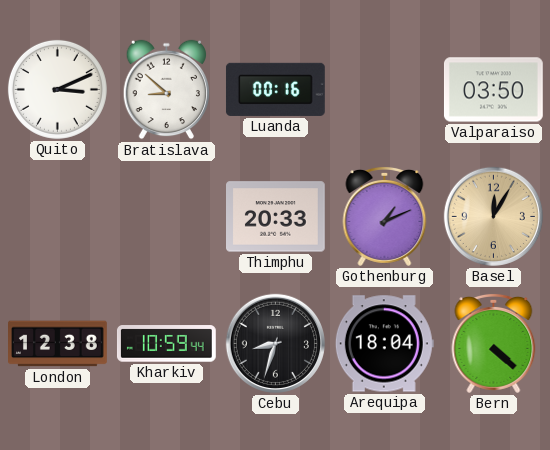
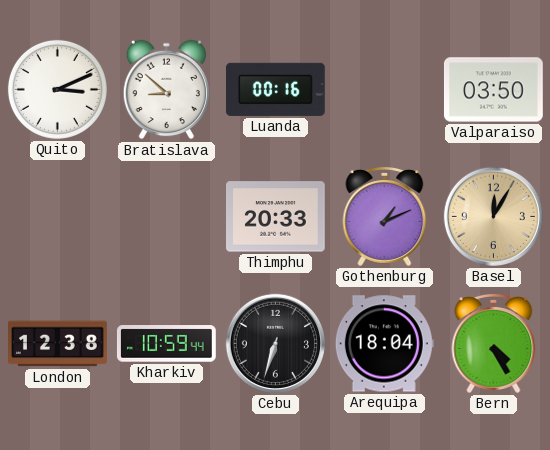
Cebu: 8:33 -> 6:33
Bern: 4:22 -> 4:25
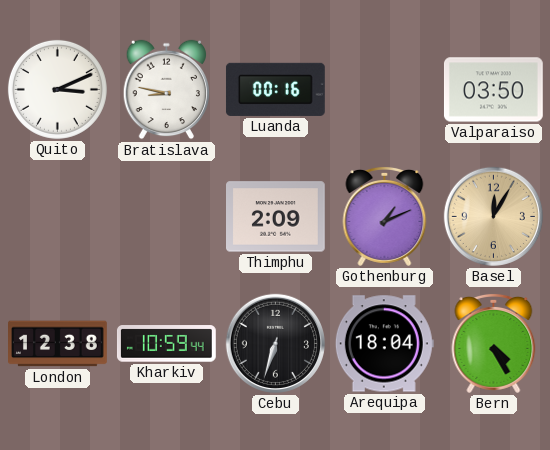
Bratislava: 8:52 -> 8:47
Thimphu: 20:33 -> 2:09
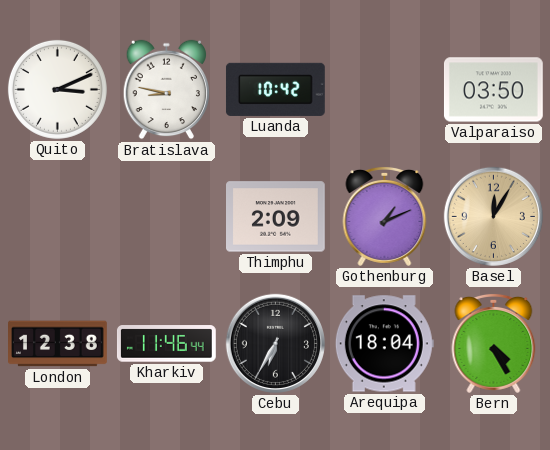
Luanda: 00:16 -> 10:42
Kharkiv: 10:59 -> 11:46
Cebu: 6:33 -> 6:35
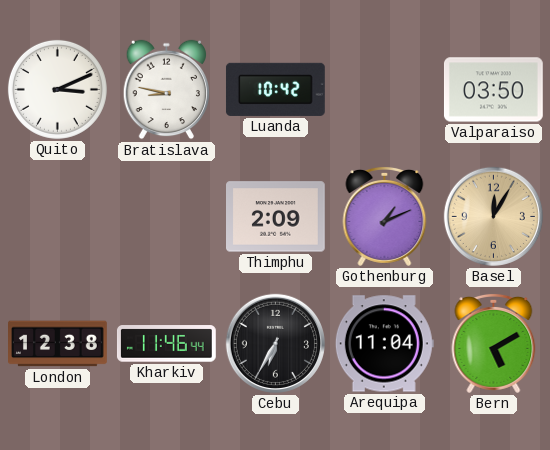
Arequipa: 18:04 -> 11:04
Bern: 4:25 -> 5:10
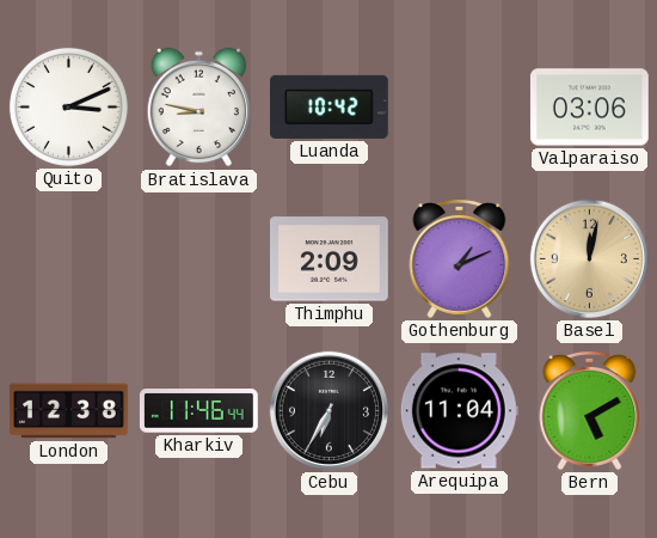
Valparaiso: 03:50 -> 03:06
Basel: 12:05 -> 12:02
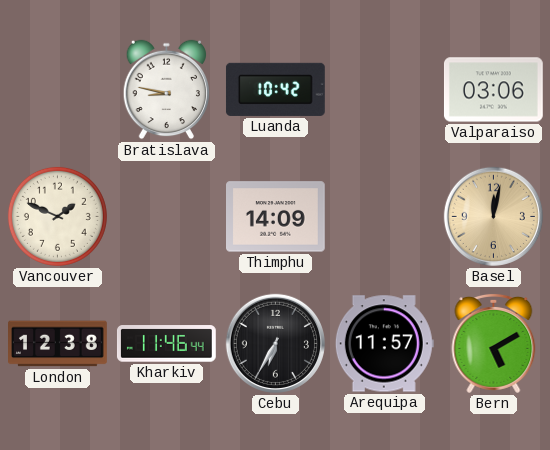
Quito: 3:11 -> none
Vancouver: none -> 1:49
Thimphu: 2:09 -> 14:09
Gothenburg: 1:11 -> none
Arequipa: 11:04 -> 11:57
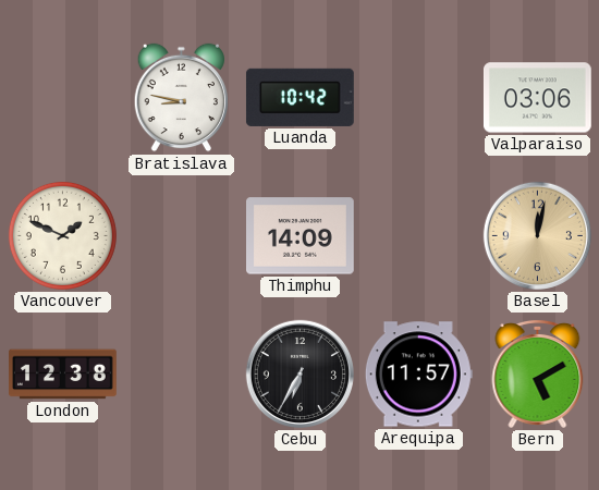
Kharkiv: 11:46 -> none
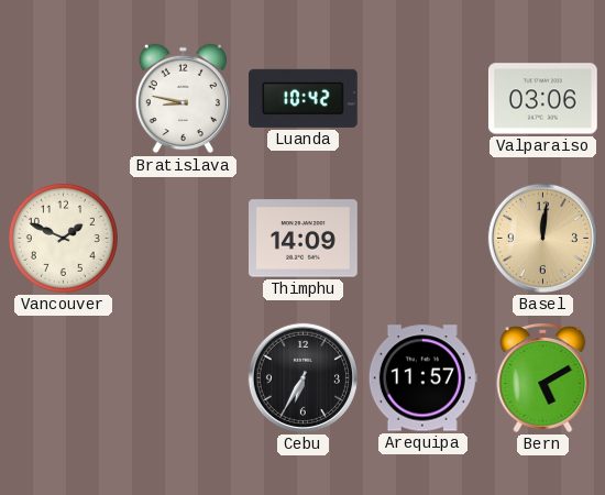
Basel: 12:02 -> 12:01
London: 12:38 -> none
